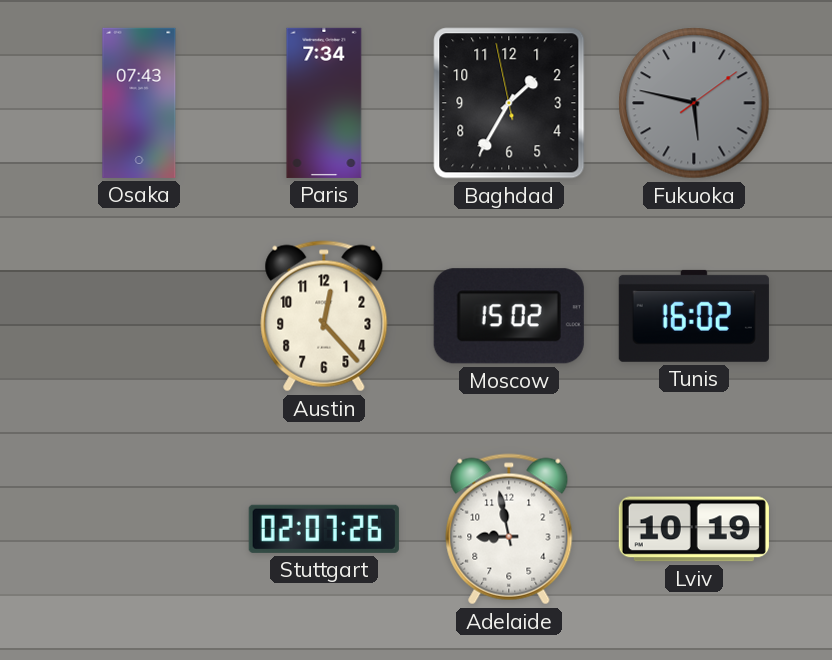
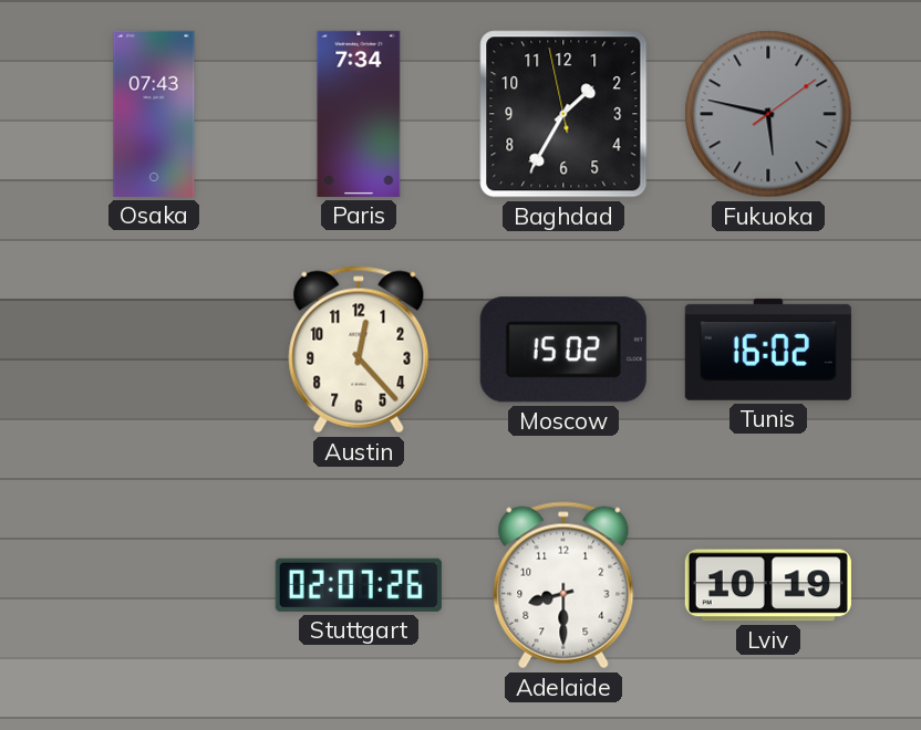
Adelaide: 8:58 -> 8:30
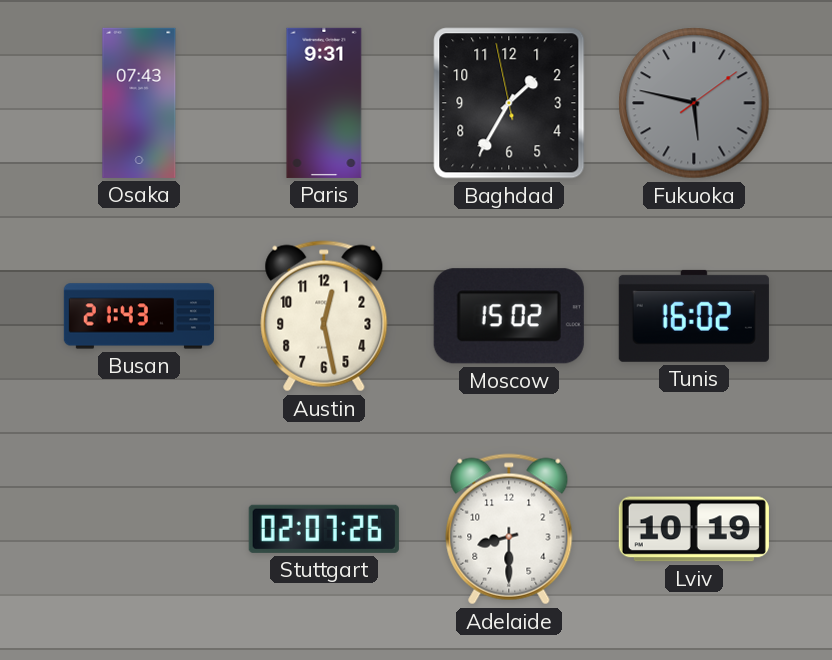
Paris: 7:34 -> 9:31
Busan: none -> 21:43
Austin: 12:23 -> 12:28
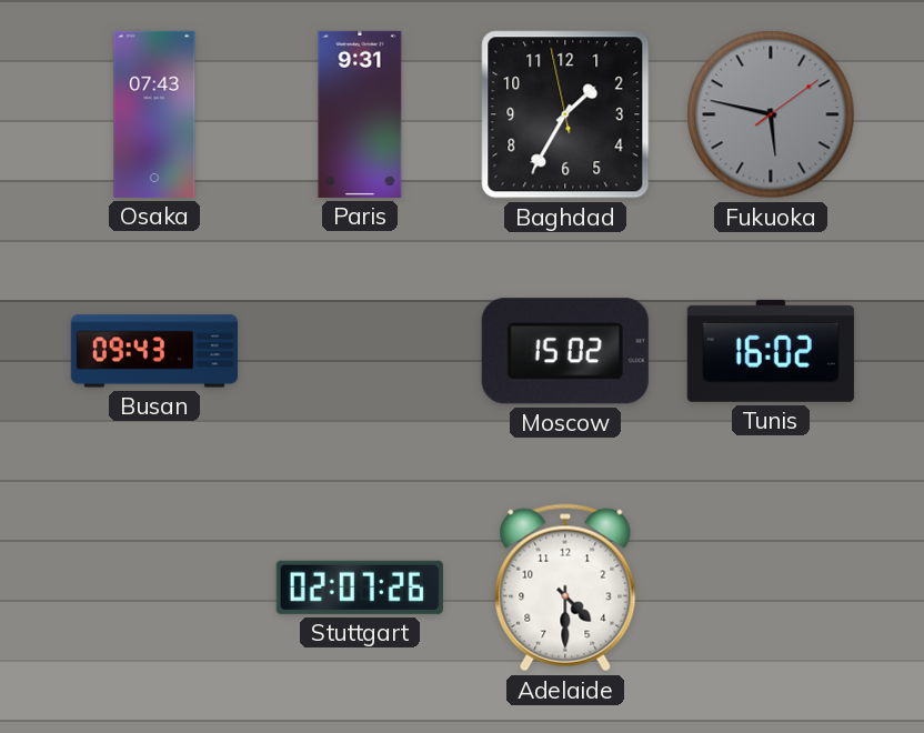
Busan: 21:43 -> 09:43
Austin: 12:28 -> none
Adelaide: 8:30 -> 4:30
Lviv: 10:19 -> none
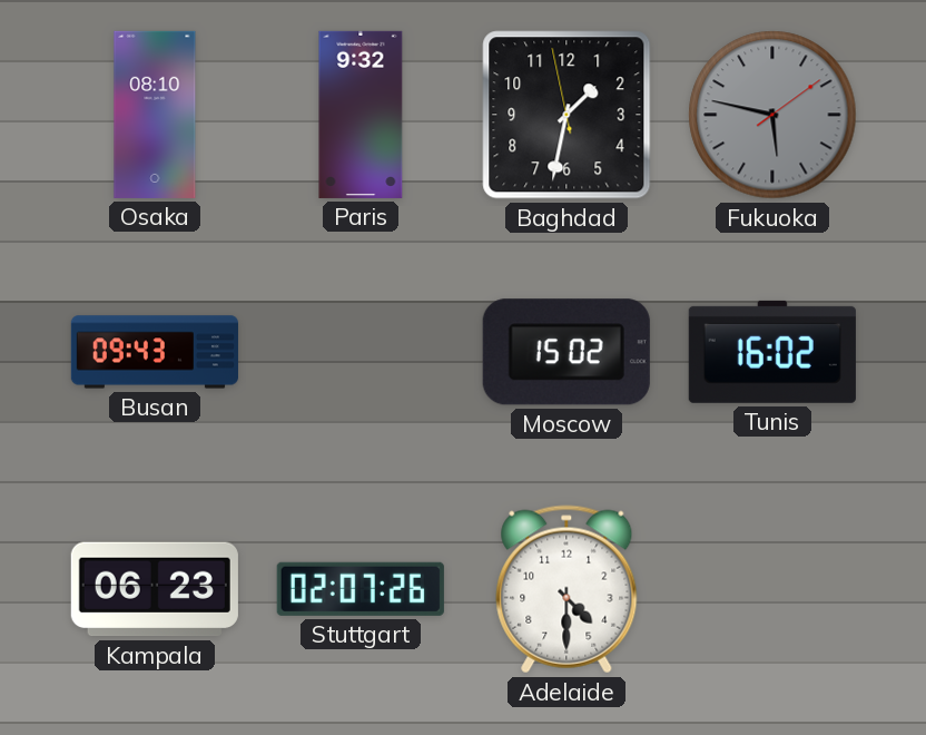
Osaka: 07:43 -> 08:10
Paris: 9:31 -> 9:32
Baghdad: 1:34 -> 1:31
Kampala: none -> 06:23
